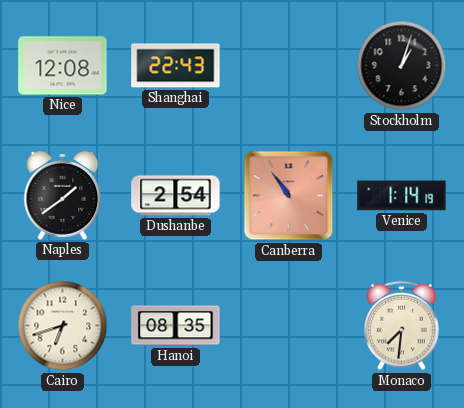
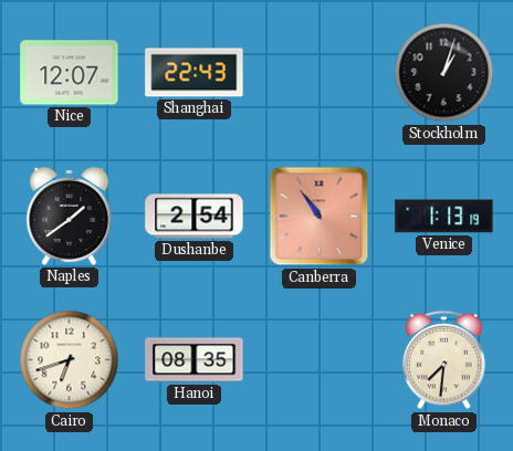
Nice: 12:08 -> 12:07
Venice: 1:14 -> 1:13
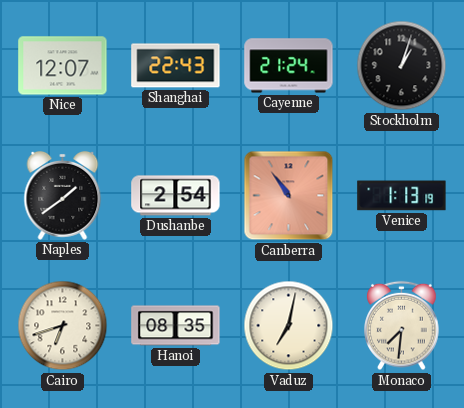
Cayenne: none -> 21:24
Vaduz: none -> 7:02
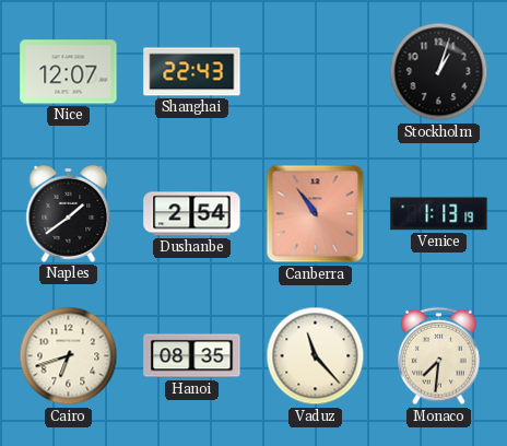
Cayenne: 21:24 -> none
Vaduz: 7:02 -> 11:23
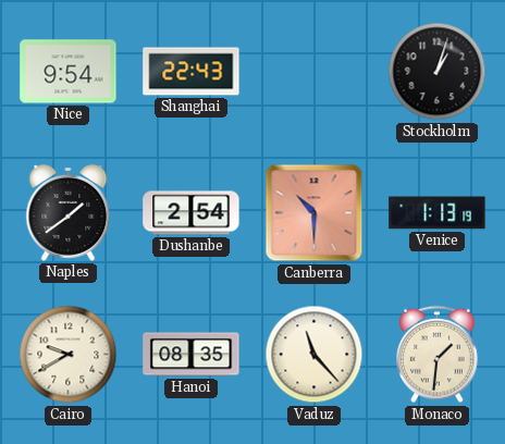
Nice: 12:07 -> 9:54
Canberra: 10:54 -> 10:30
Cairo: 6:42 -> 9:40
Monaco: 7:31 -> 1:31
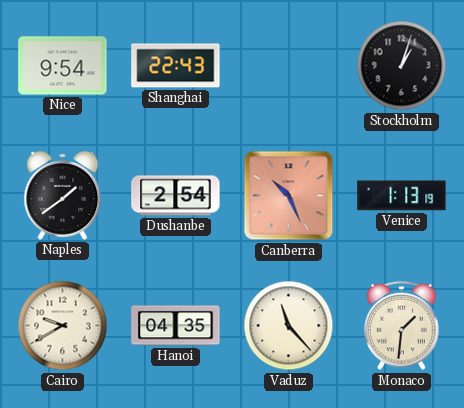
Canberra: 10:30 -> 10:26
Hanoi: 08:35 -> 04:35
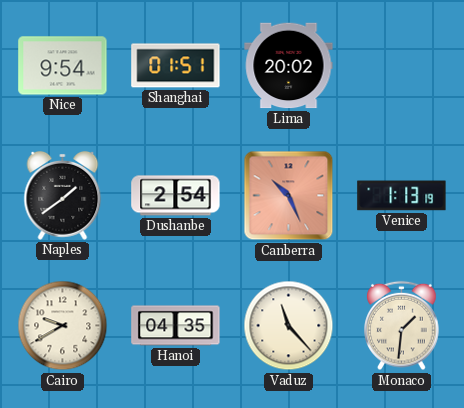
Shanghai: 22:43 -> 01:51
Lima: none -> 20:02
Stockholm: 1:03 -> none
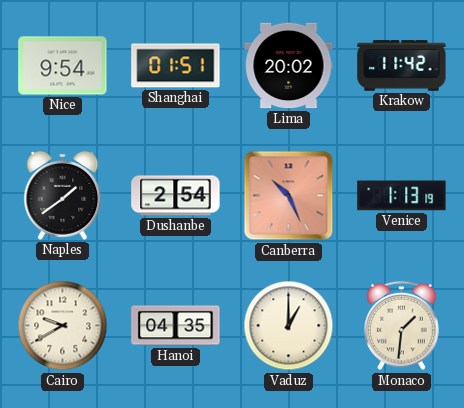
Krakow: none -> 11:42
Vaduz: 11:23 -> 1:00
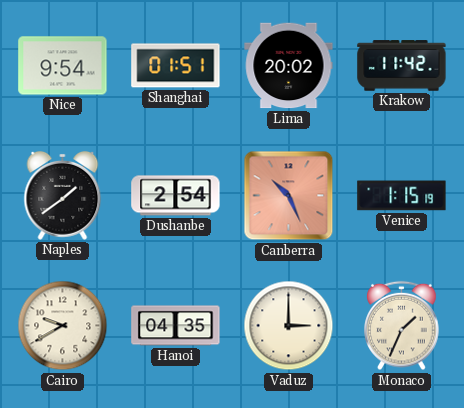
Venice: 1:13 -> 1:15
Vaduz: 1:00 -> 3:00
Monaco: 1:31 -> 1:34
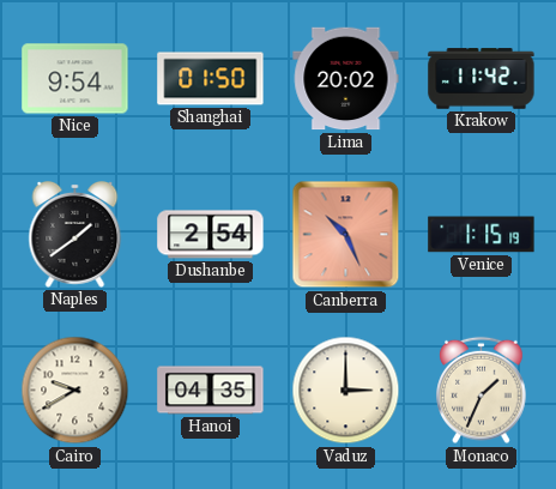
Shanghai: 01:51 -> 01:50
